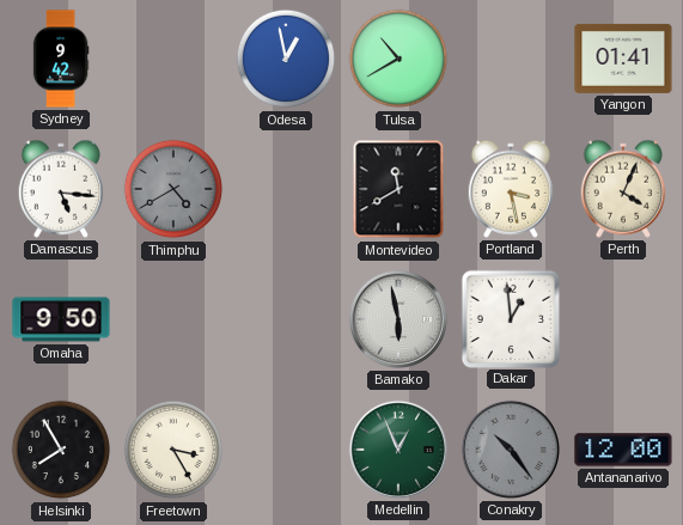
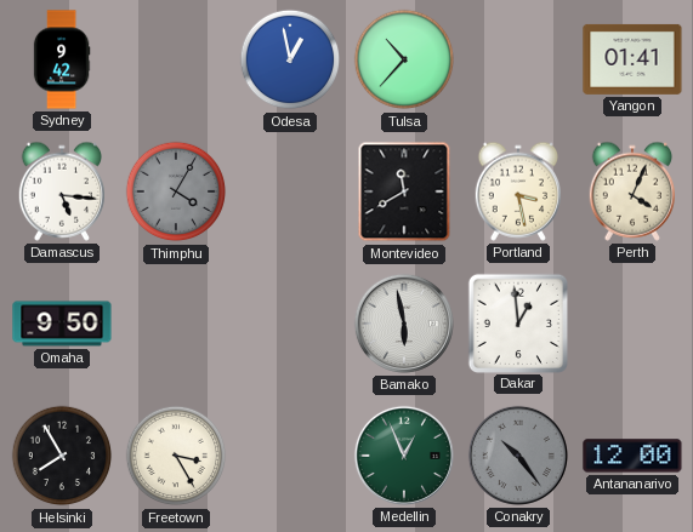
Tulsa: 10:40 -> 10:37
Thimphu: 4:40 -> 4:05
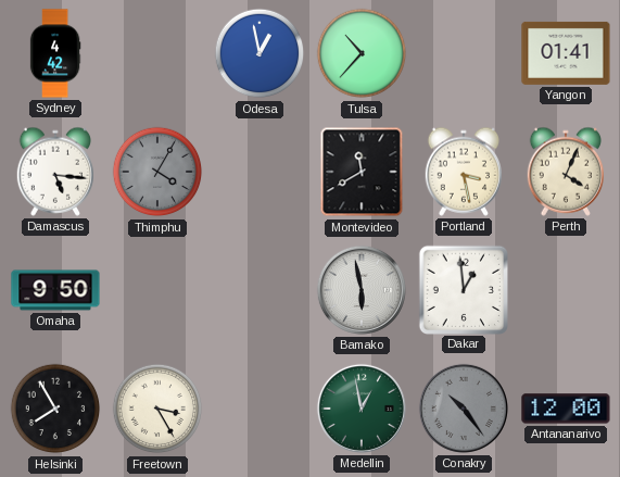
Sydney: 9:42 -> 4:42
Medellin: 12:56 -> 12:58
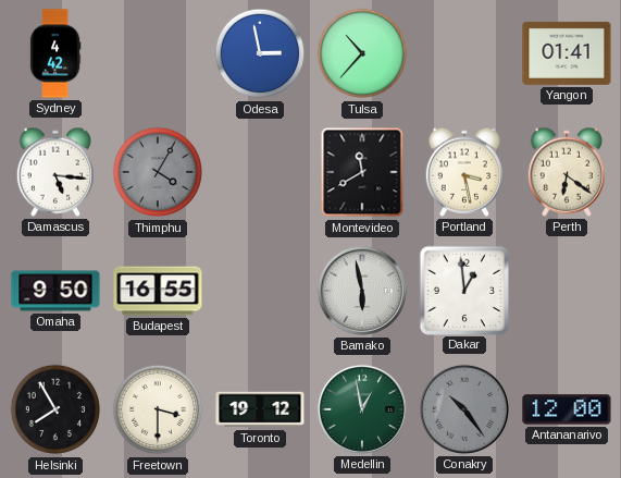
Odesa: 12:58 -> 2:58
Perth: 4:04 -> 6:21
Budapest: none -> 16:55
Freetown: 3:25 -> 3:30
Toronto: none -> 19:12
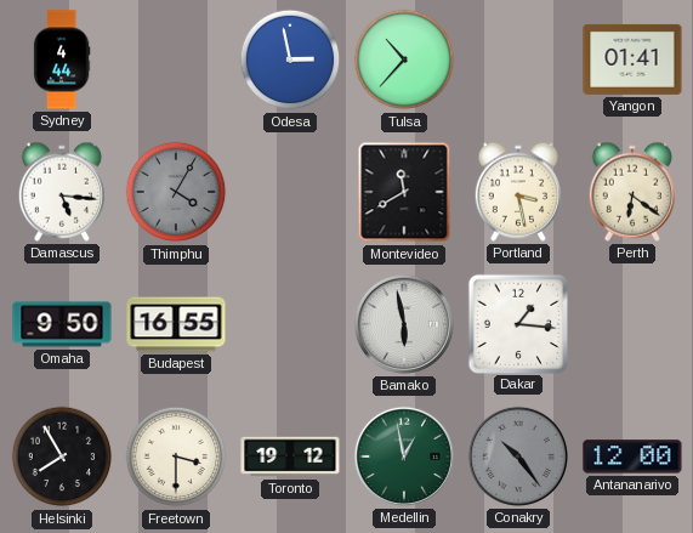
Sydney: 4:42 -> 4:44
Dakar: 12:59 -> 1:16
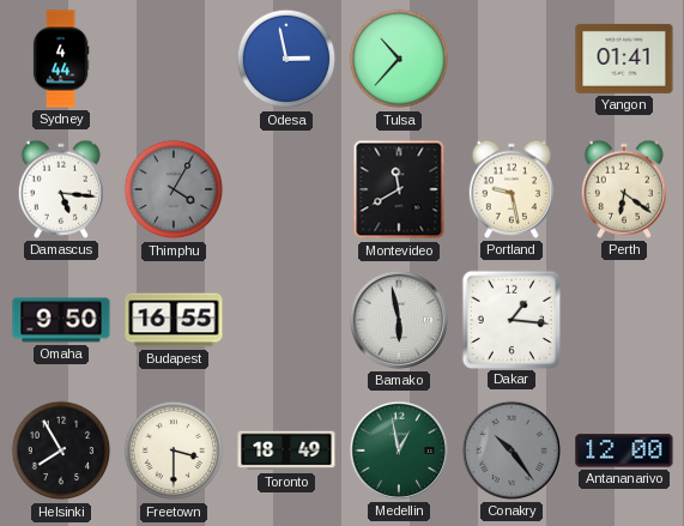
Portland: 3:28 -> 9:28
Toronto: 19:12 -> 18:49
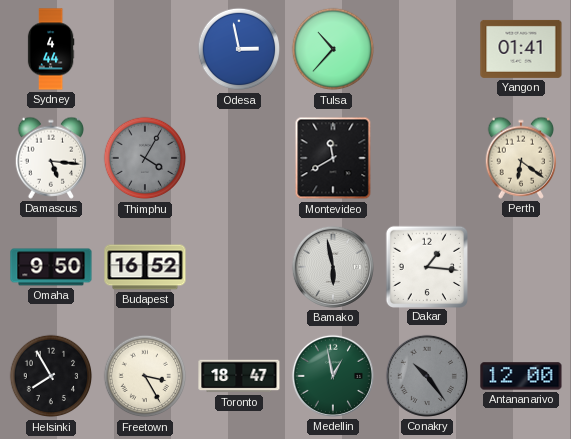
Portland: 9:28 -> none
Budapest: 16:55 -> 16:52
Freetown: 3:30 -> 3:25
Toronto: 18:49 -> 18:47
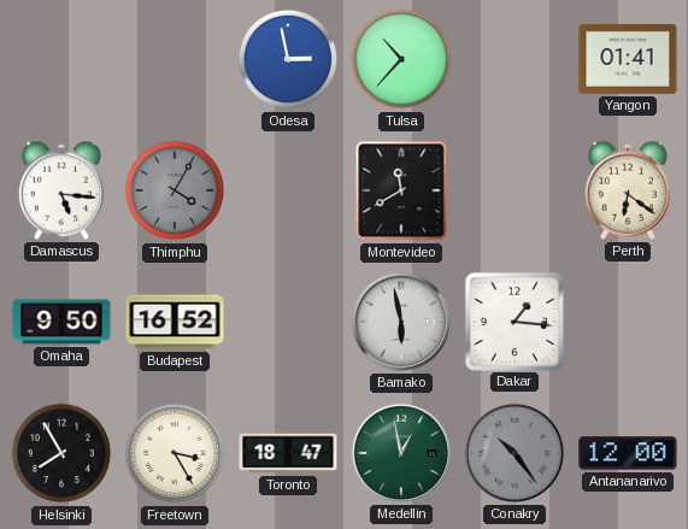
Sydney: 4:44 -> none
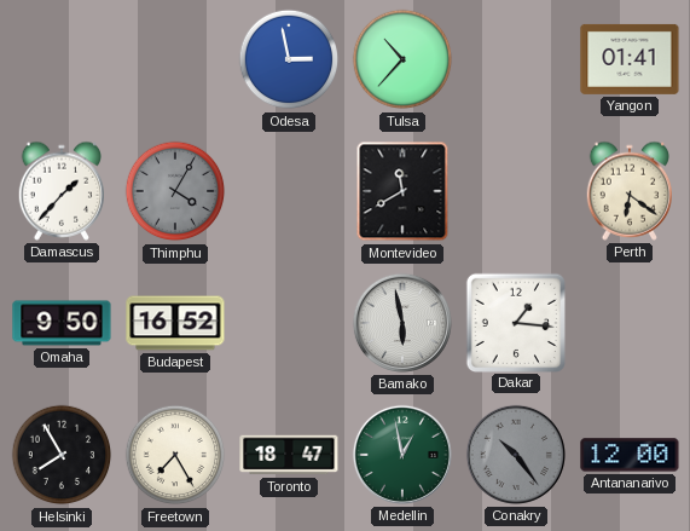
Damascus: 5:16 -> 1:37
Freetown: 3:25 -> 7:25
